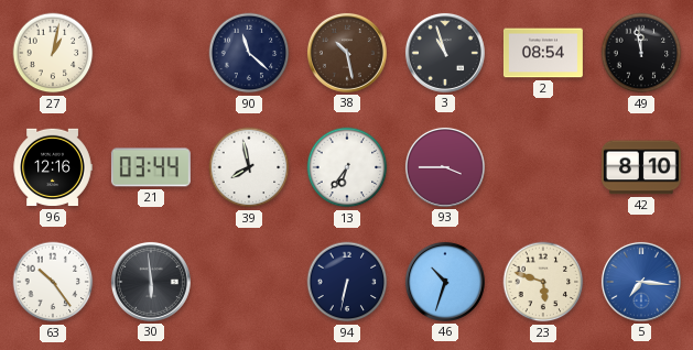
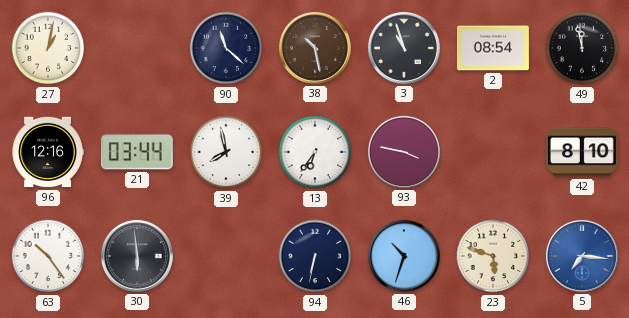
93: 3:45 -> 3:47
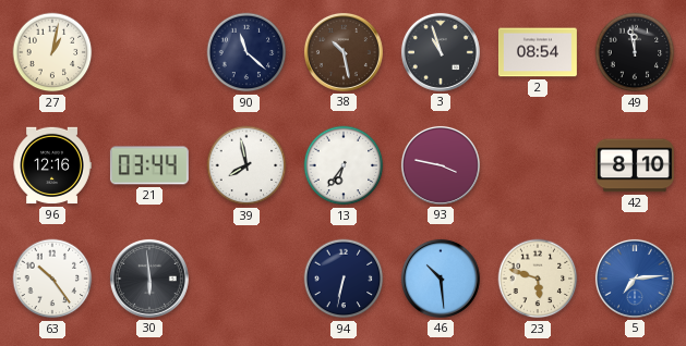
46: 10:33 -> 10:29
5: 7:16 -> 7:14
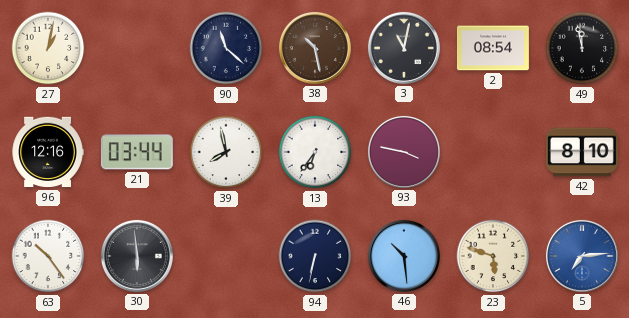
3: 10:57 -> 11:02
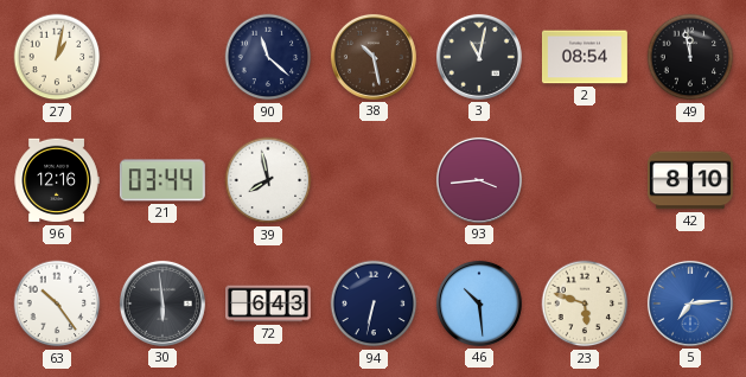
13: 6:36 -> none
93: 3:47 -> 3:44
72: none -> 6:43
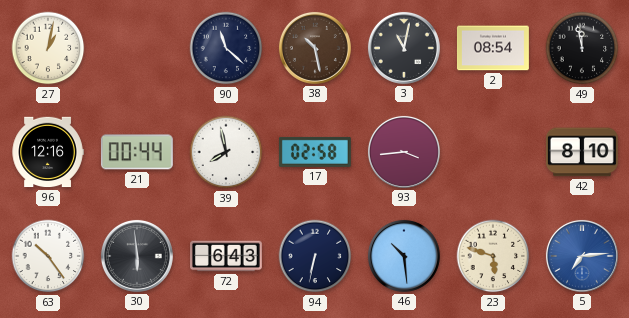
21: 03:44 -> 00:44
17: none -> 02:58
